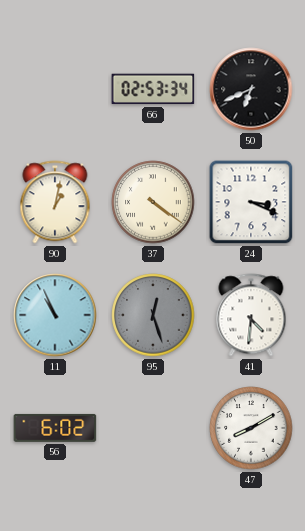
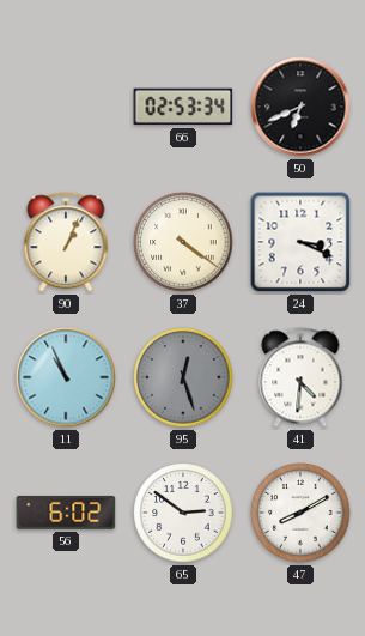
90: 1:02 -> 1:04
65: none -> 2:51
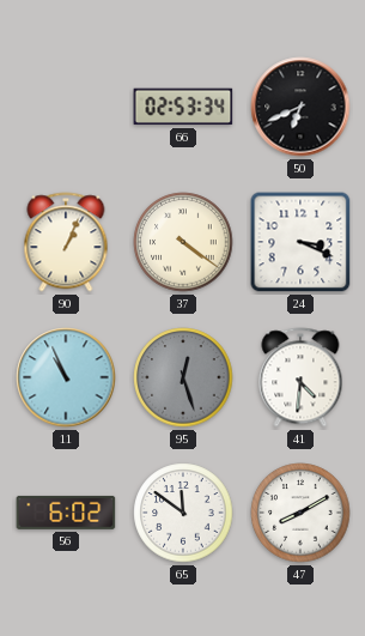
65: 2:51 -> 11:51
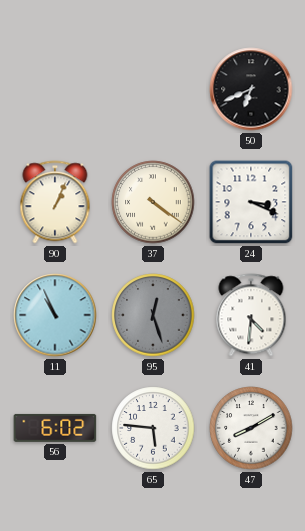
66: 02:53 -> none
65: 11:51 -> 5:46
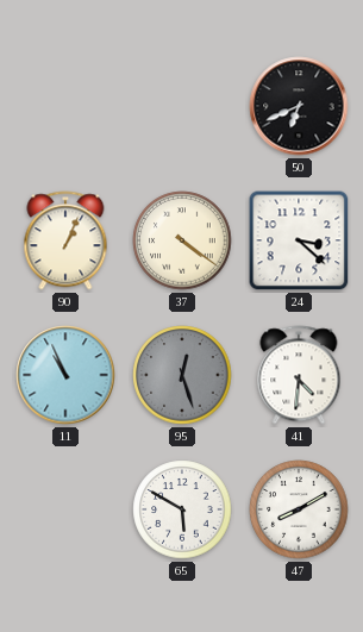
24: 3:19 -> 3:22
56: 6:02 -> none
65: 5:46 -> 5:50
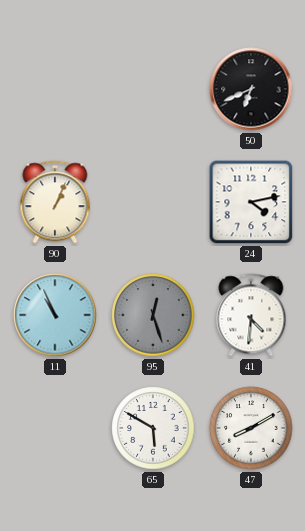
37: 4:21 -> none
24: 3:22 -> 4:13
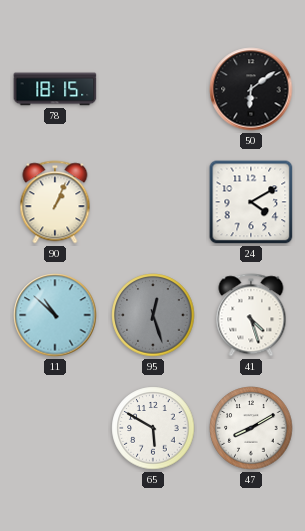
78: none -> 18:15
50: 6:41 -> 6:09
24: 4:13 -> 4:10
11: 10:56 -> 10:52
41: 4:31 -> 4:27
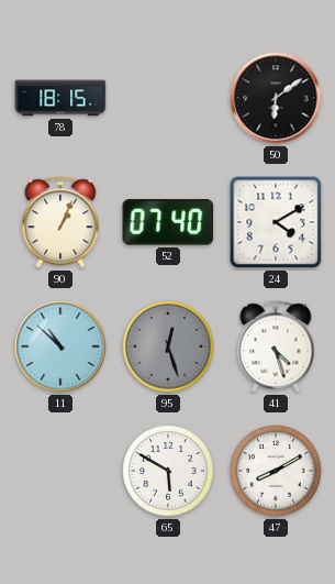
52: none -> 07:40
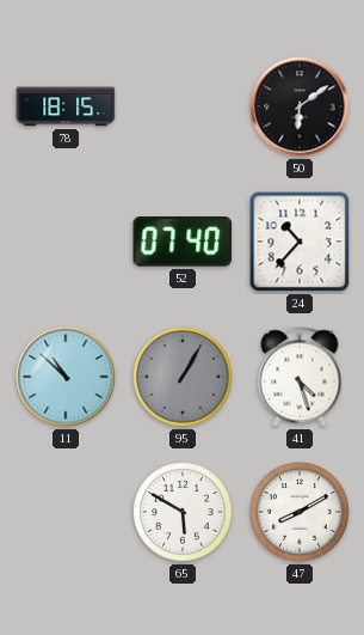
90: 1:04 -> none
24: 4:10 -> 10:37
95: 12:27 -> 1:05
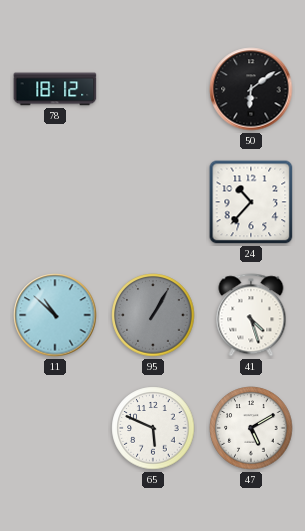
78: 18:15 -> 18:12
52: 07:40 -> none
65: 5:50 -> 5:49
47: 8:10 -> 5:10
